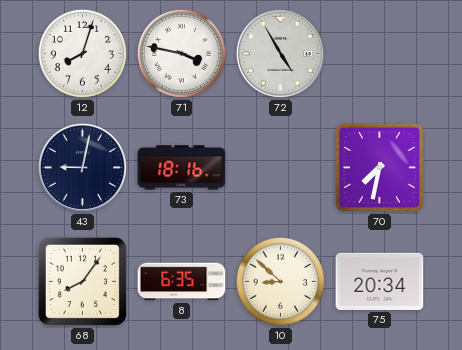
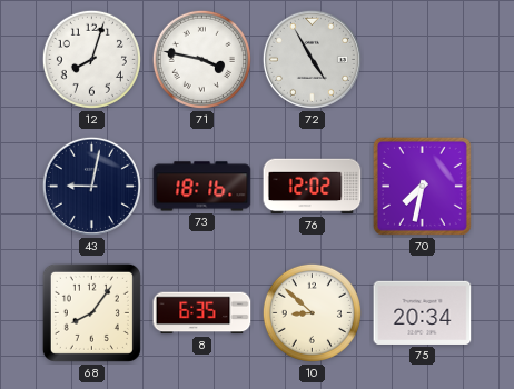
76: none -> 12:02
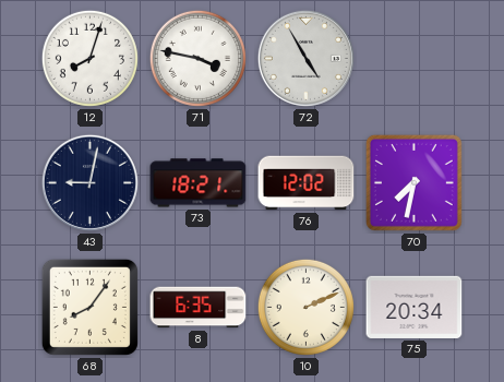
73: 18:16 -> 18:21
10: 8:52 -> 2:11
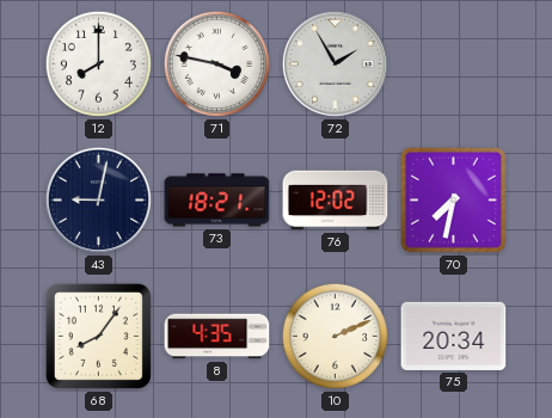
12: 8:03 -> 8:00
72: 4:55 -> 1:55
8: 6:35 -> 4:35
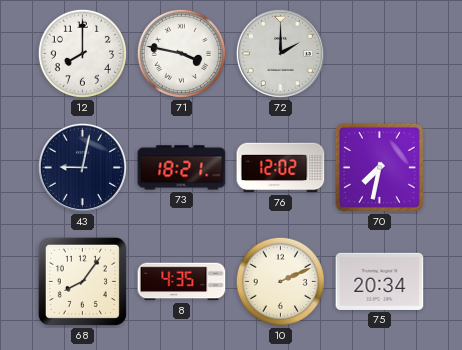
72: 1:55 -> 2:00
